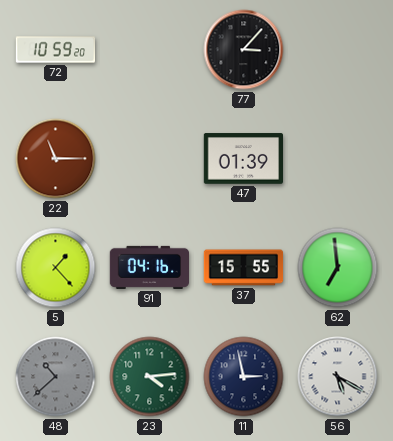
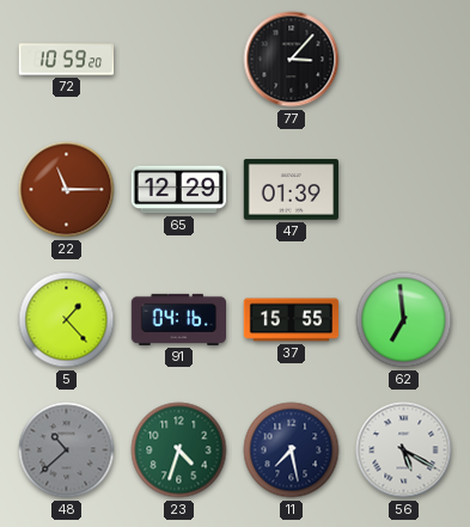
65: none -> 12:29
23: 4:14 -> 4:33
11: 2:58 -> 7:28
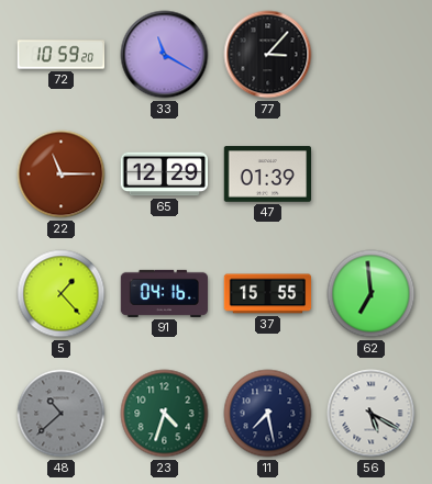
33: none -> 11:20
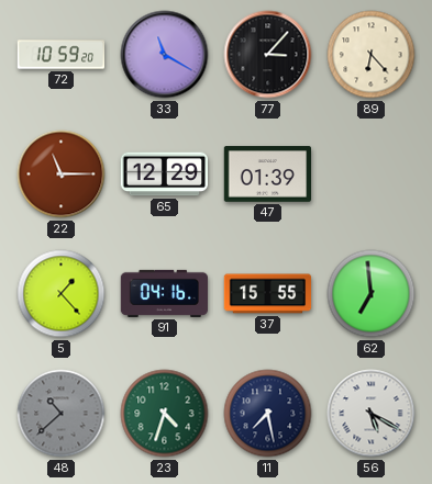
89: none -> 6:23
